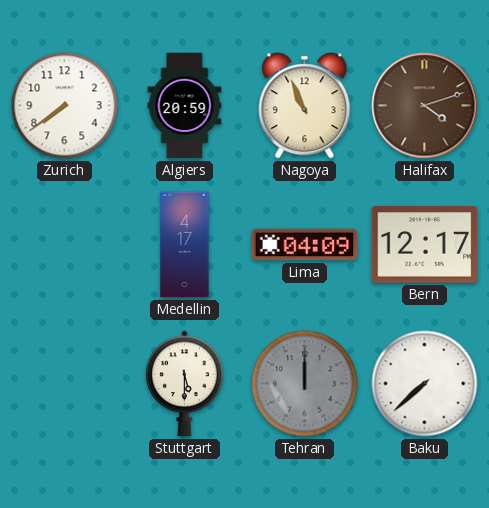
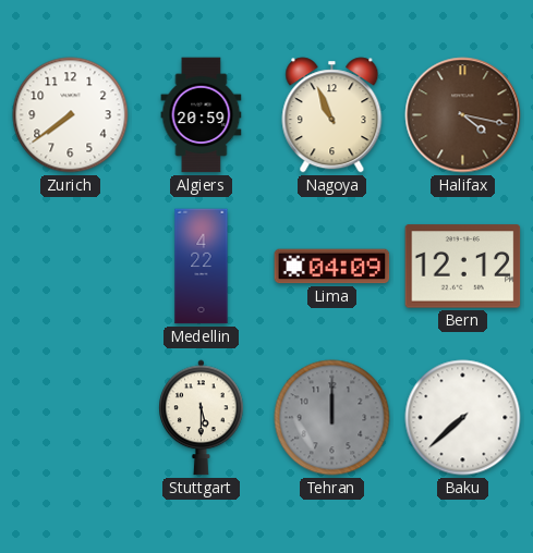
Halifax: 4:12 -> 4:17
Medellin: 4:17 -> 4:22
Bern: 12:17 -> 12:12
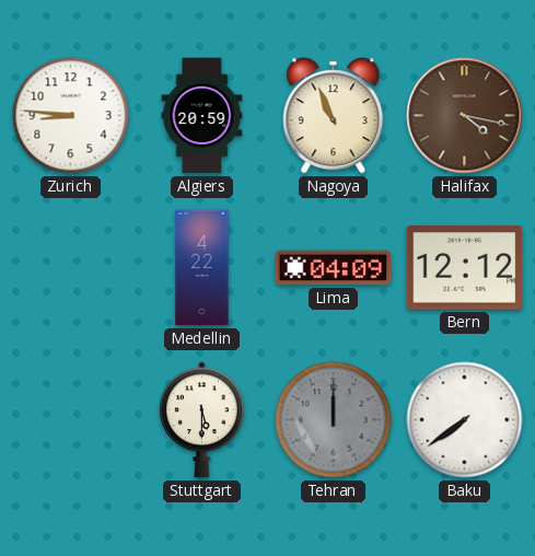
Zurich: 7:39 -> 8:46
Baku: 7:38 -> 7:39
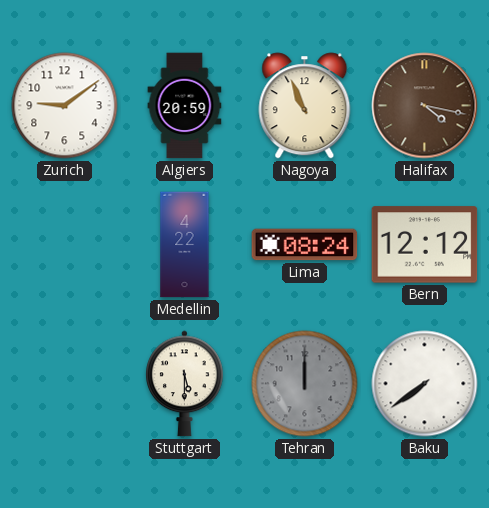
Zurich: 8:46 -> 9:09
Lima: 04:09 -> 08:24
